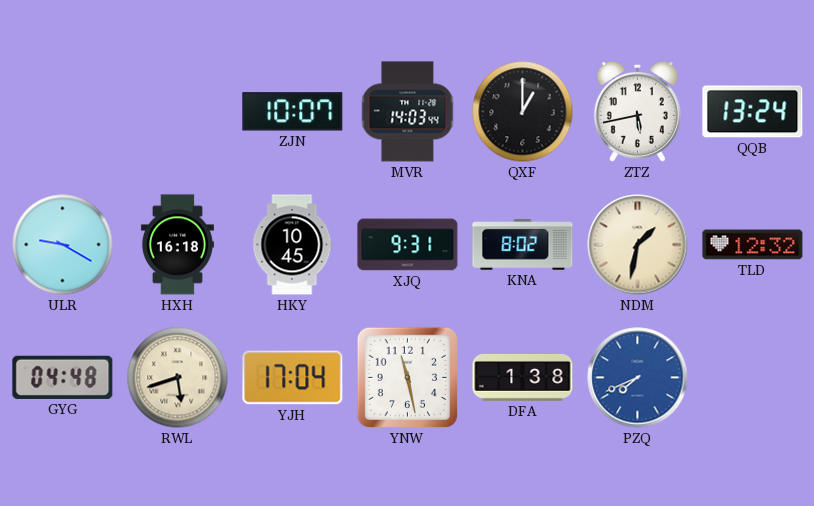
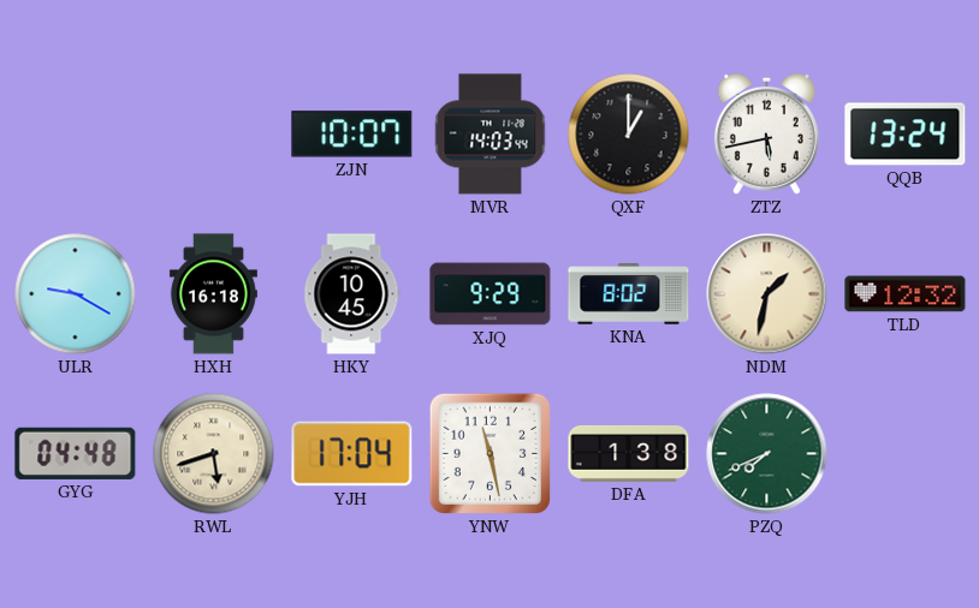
XJQ: 9:31 -> 9:29
PZQ dial: blue -> green
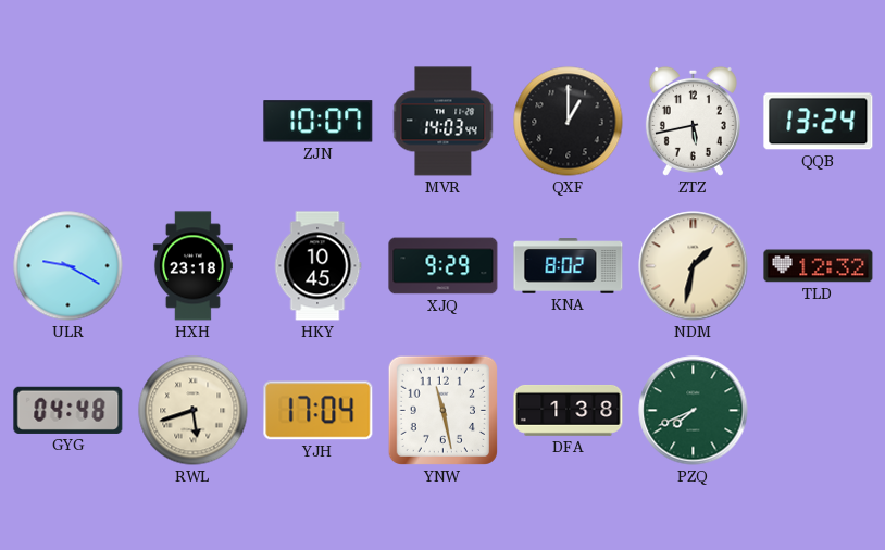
HXH: 16:18 -> 23:18
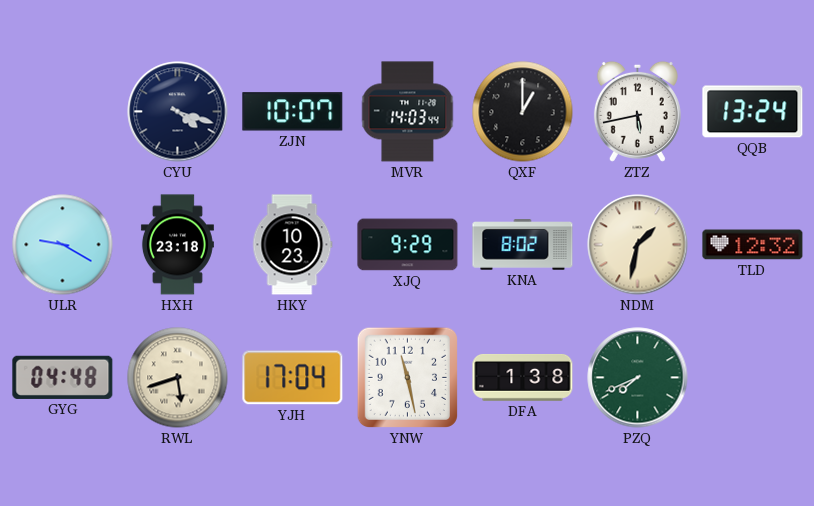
CYU: none -> 4:18
HKY: 10:45 -> 10:23
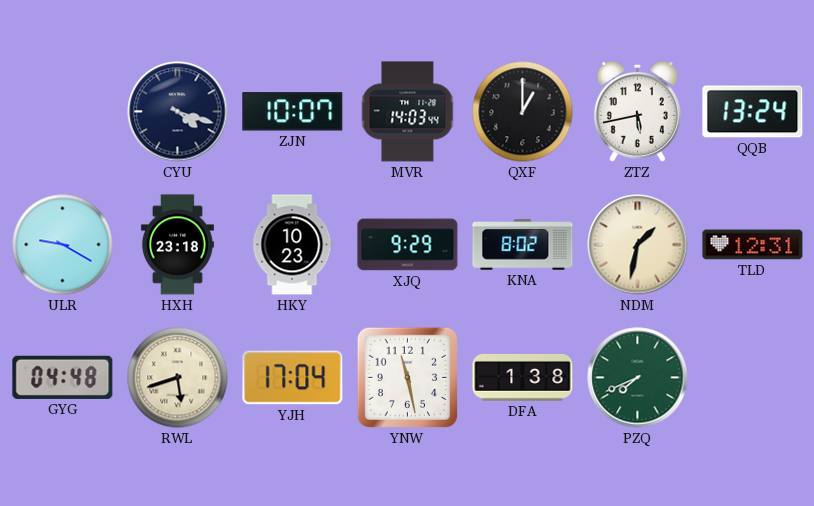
TLD: 12:32 -> 12:31
